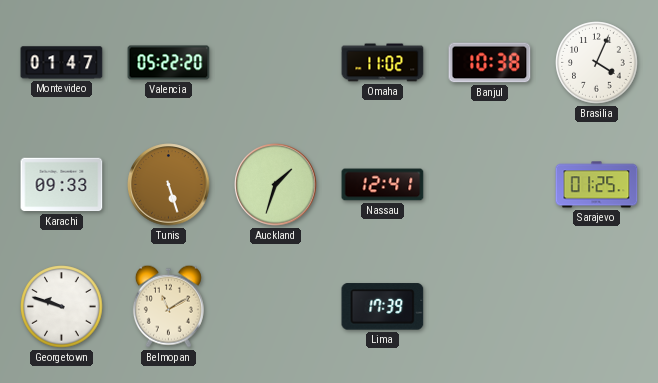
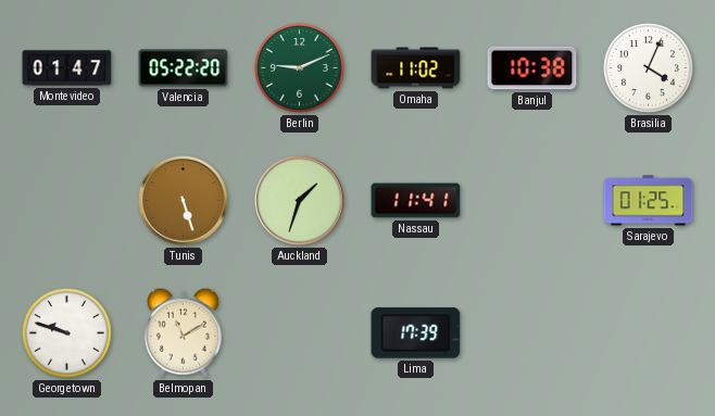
Berlin: none -> 9:11
Karachi: 09:33 -> none
Nassau: 12:41 -> 11:41
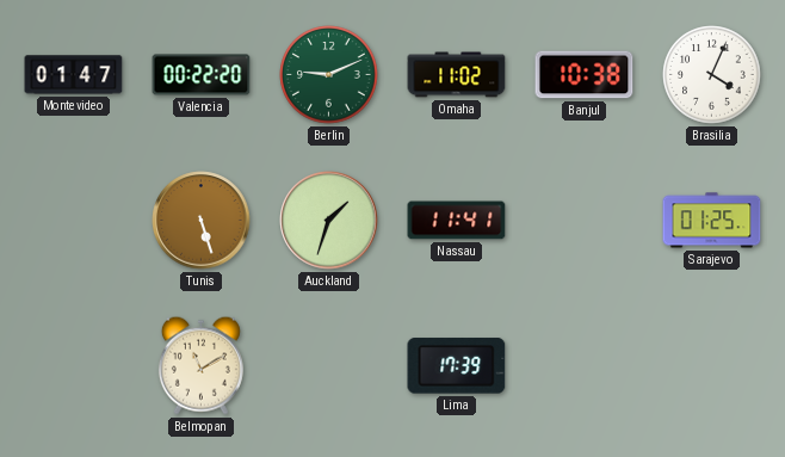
Valencia: 05:22 -> 00:22
Georgetown: 9:48 -> none
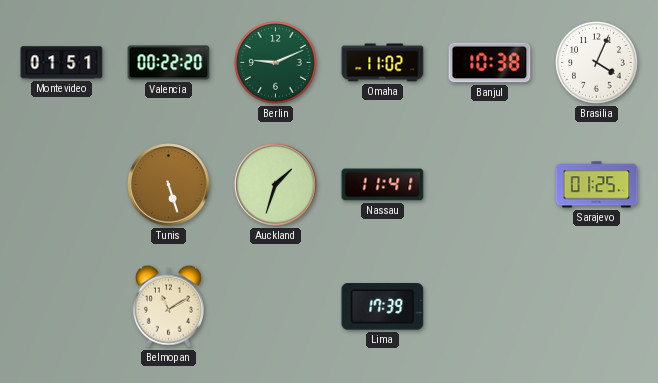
Montevideo: 01:47 -> 01:51
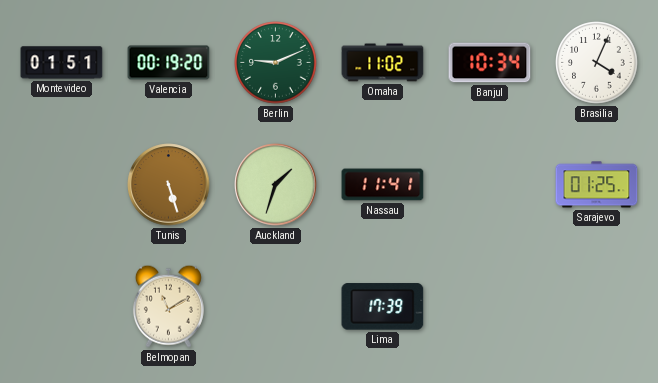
Valencia: 00:22 -> 00:19
Banjul: 10:38 -> 10:34
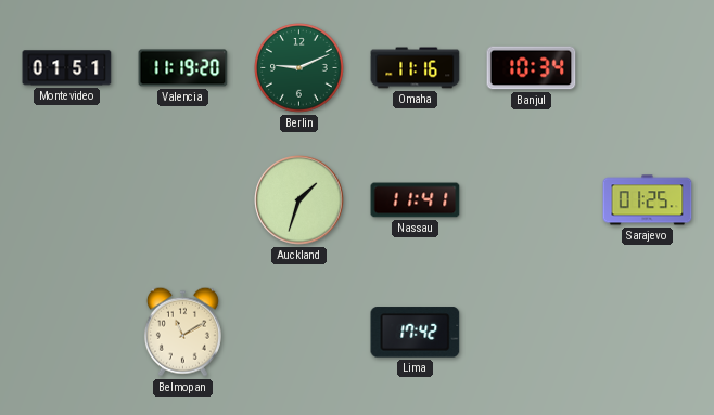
Valencia: 00:19 -> 11:19
Omaha: 11:02 -> 11:16
Brasilia: 4:04 -> none
Tunis: 5:27 -> none
Lima: 17:39 -> 17:42
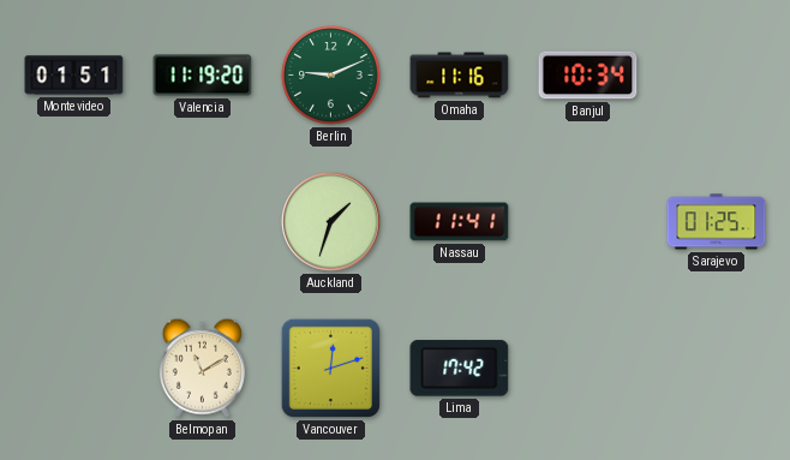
Vancouver: none -> 12:12
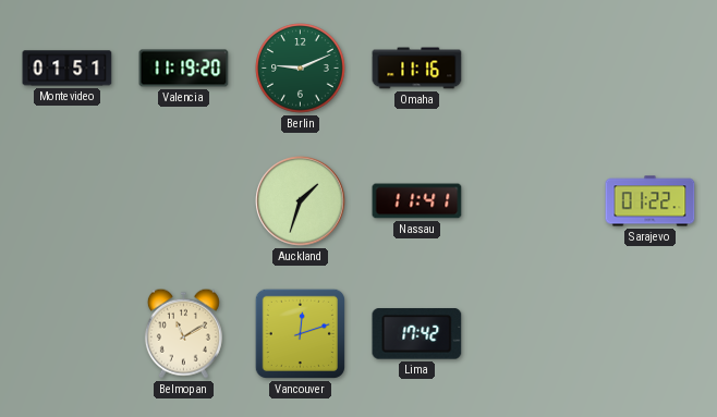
Banjul: 10:34 -> none
Sarajevo: 01:25 -> 01:22
